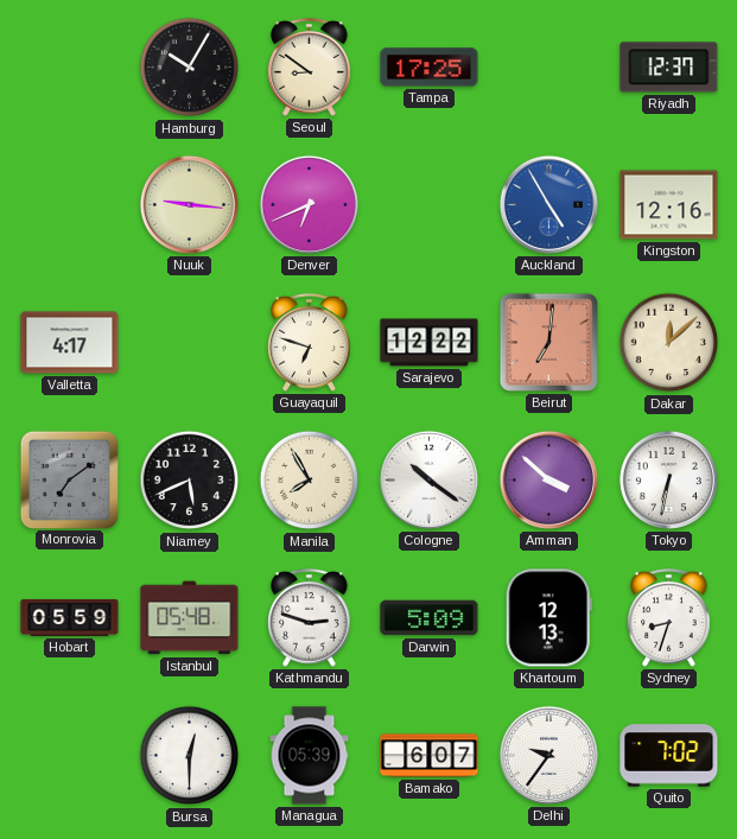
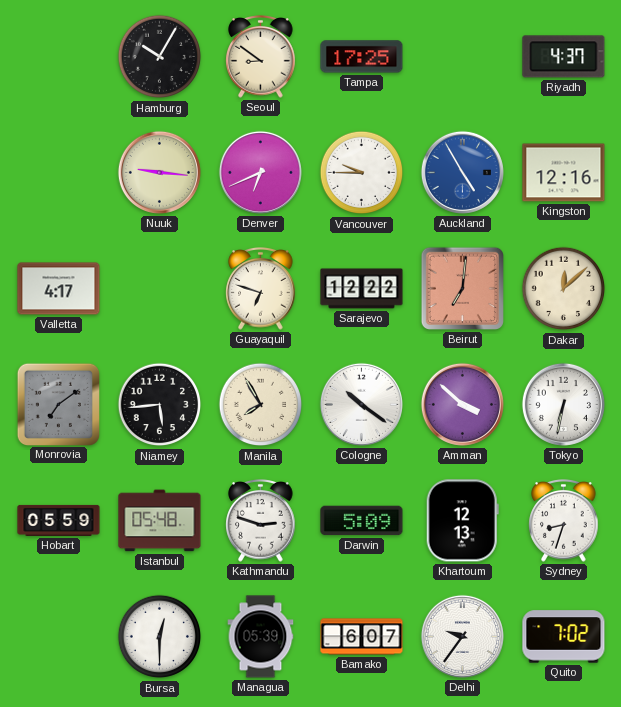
Riyadh: 12:37 -> 4:37
Vancouver: none -> 9:45
Niamey: 5:41 -> 5:44
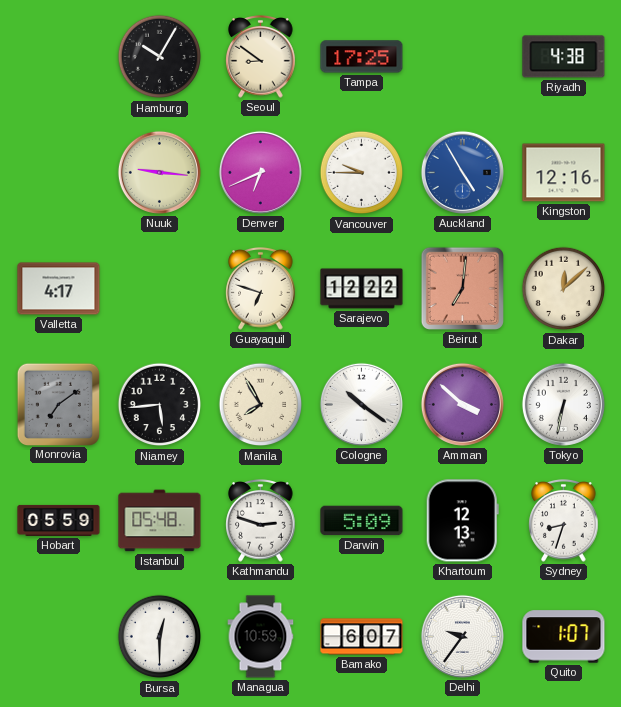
Riyadh: 4:37 -> 4:38
Managua: 05:39 -> 10:59
Quito: 7:02 -> 1:07
